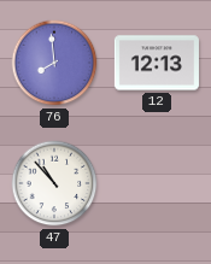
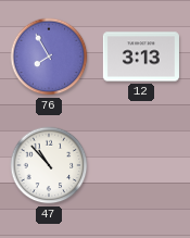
76: 7:59 -> 7:55
12: 12:13 -> 3:13
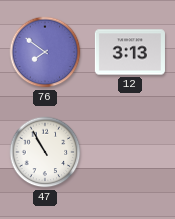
76: 7:55 -> 7:51
47: 10:53 -> 10:55
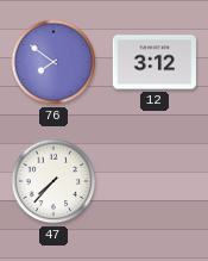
12: 3:13 -> 3:12
47: 10:55 -> 7:37
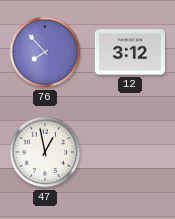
76: 7:51 -> 7:53
47: 7:37 -> 12:58
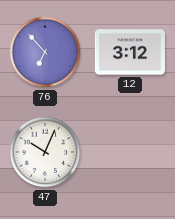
76: 7:53 -> 6:53
47: 12:58 -> 10:04
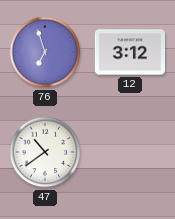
76: 6:53 -> 6:57
47: 10:04 -> 10:39
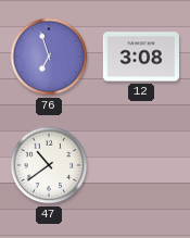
12: 3:12 -> 3:08
